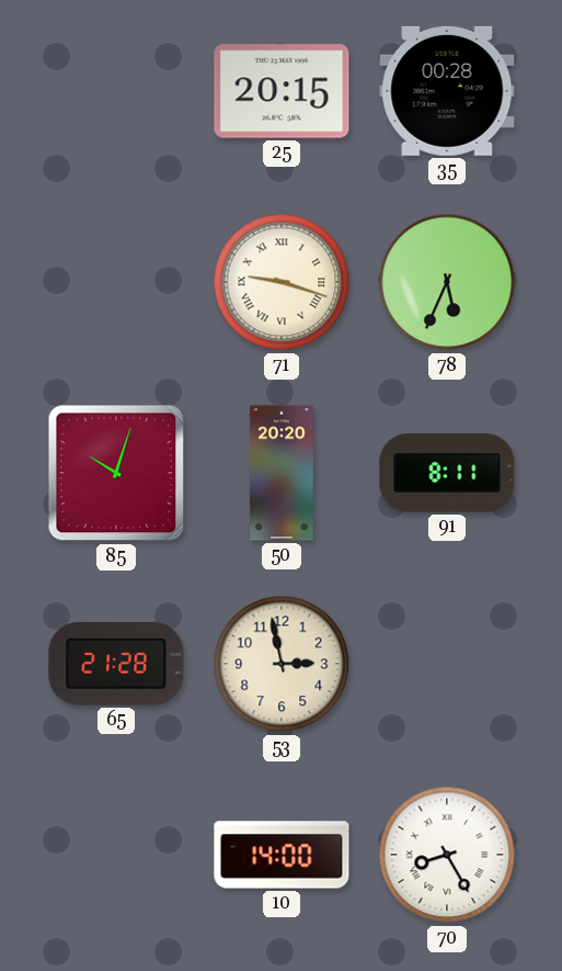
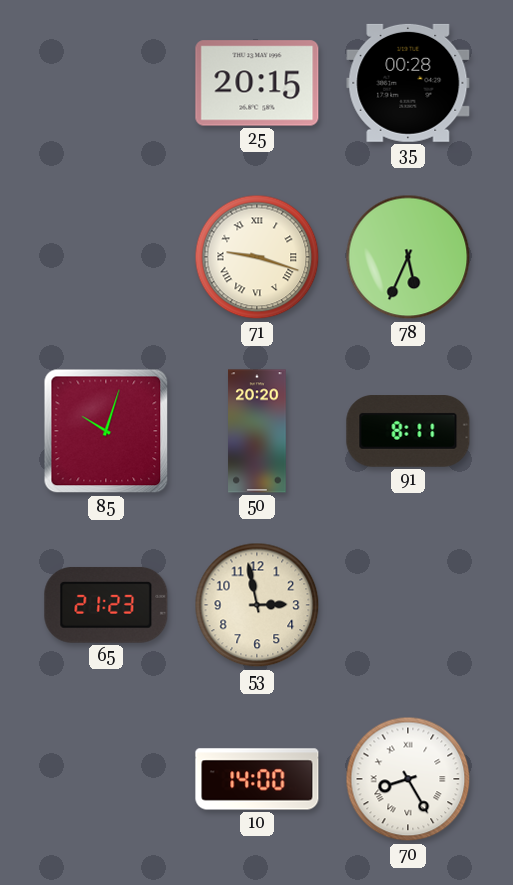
65: 21:28 -> 21:23
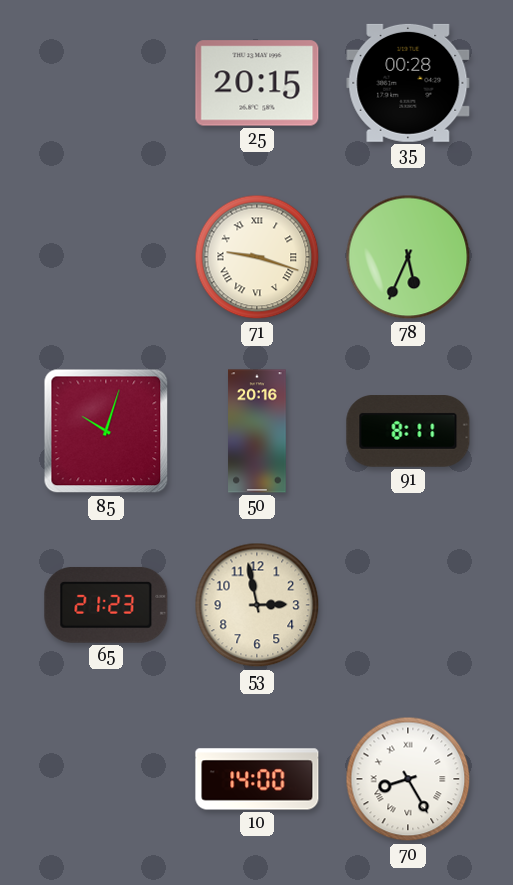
50: 20:20 -> 20:16
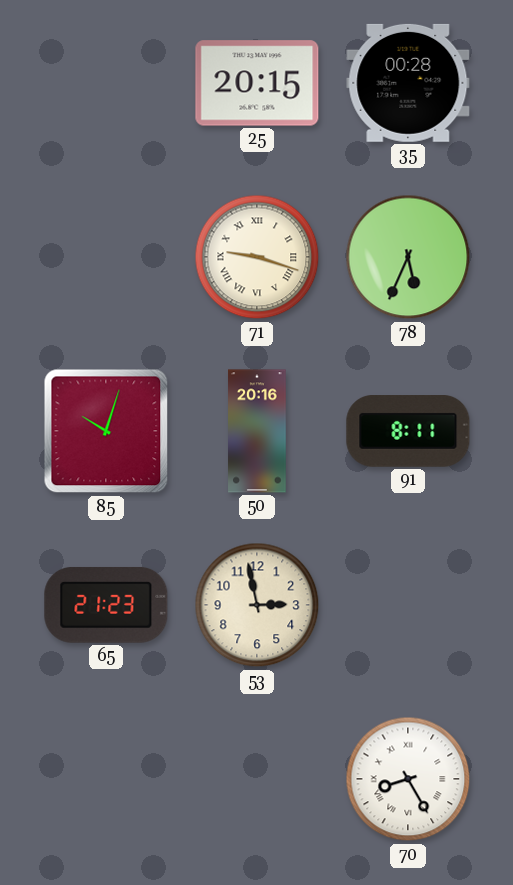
10: 14:00 -> none
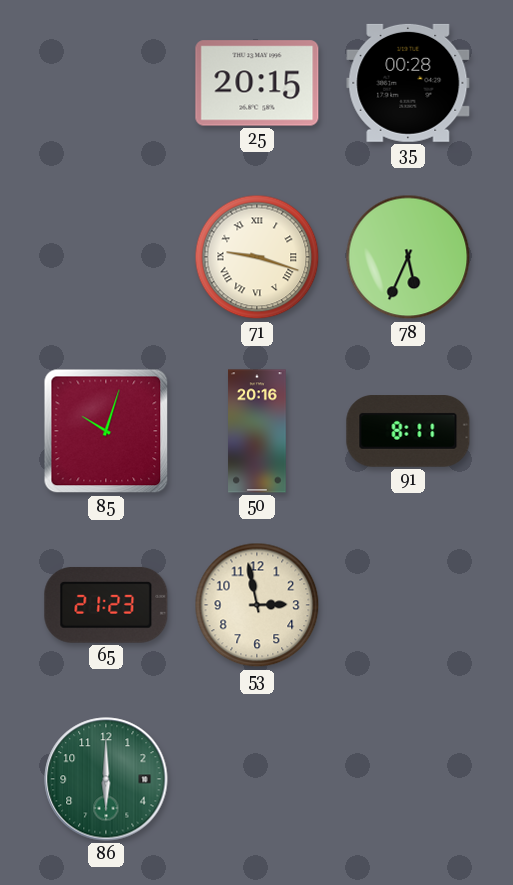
86: none -> 6:00
70: 8:25 -> none
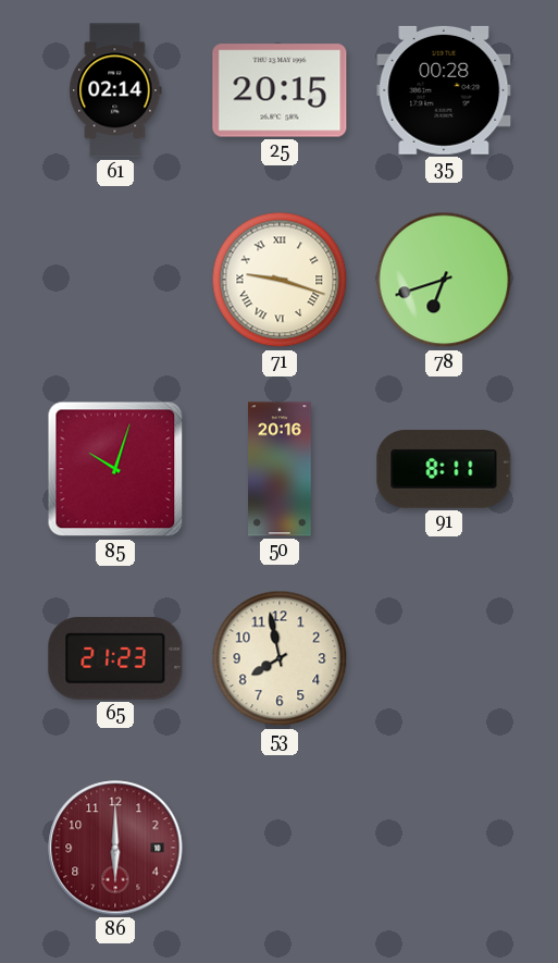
61: none -> 02:14
78: 5:34 -> 6:42
53: 2:58 -> 7:58
86 dial: green -> burgundy
